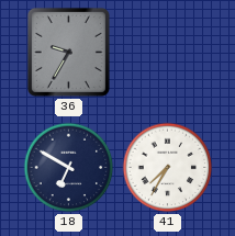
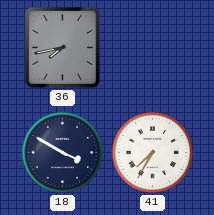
36: 9:35 -> 7:43
18: 6:50 -> 3:50
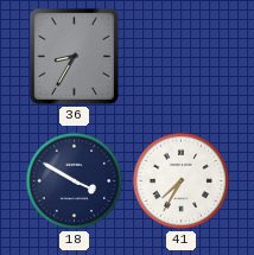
36: 7:43 -> 8:35
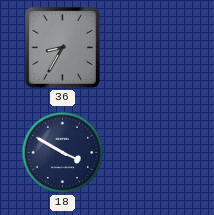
41: 7:35 -> none
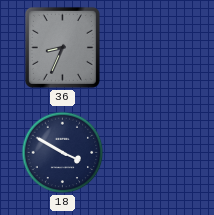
36: 8:35 -> 8:34
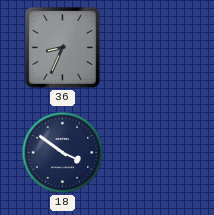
18: 3:50 -> 3:51
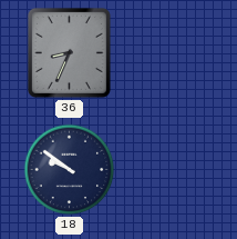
18: 3:51 -> 9:51
